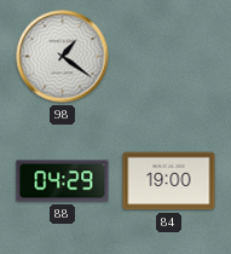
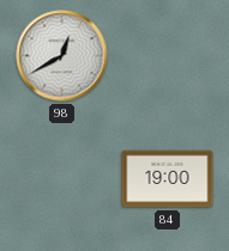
98: 1:21 -> 12:40
88: 04:29 -> none
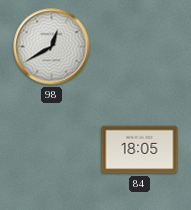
84: 19:00 -> 18:05
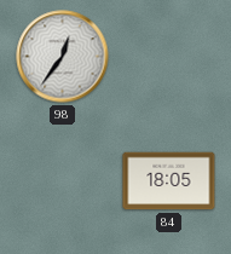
98: 12:40 -> 12:36
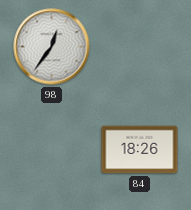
84: 18:05 -> 18:26
